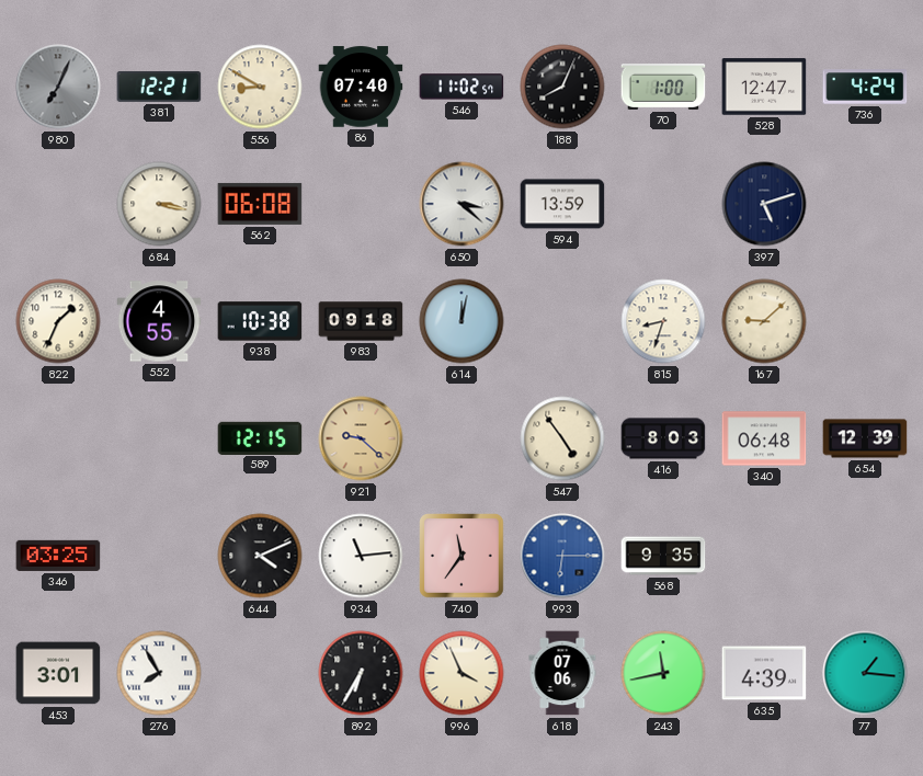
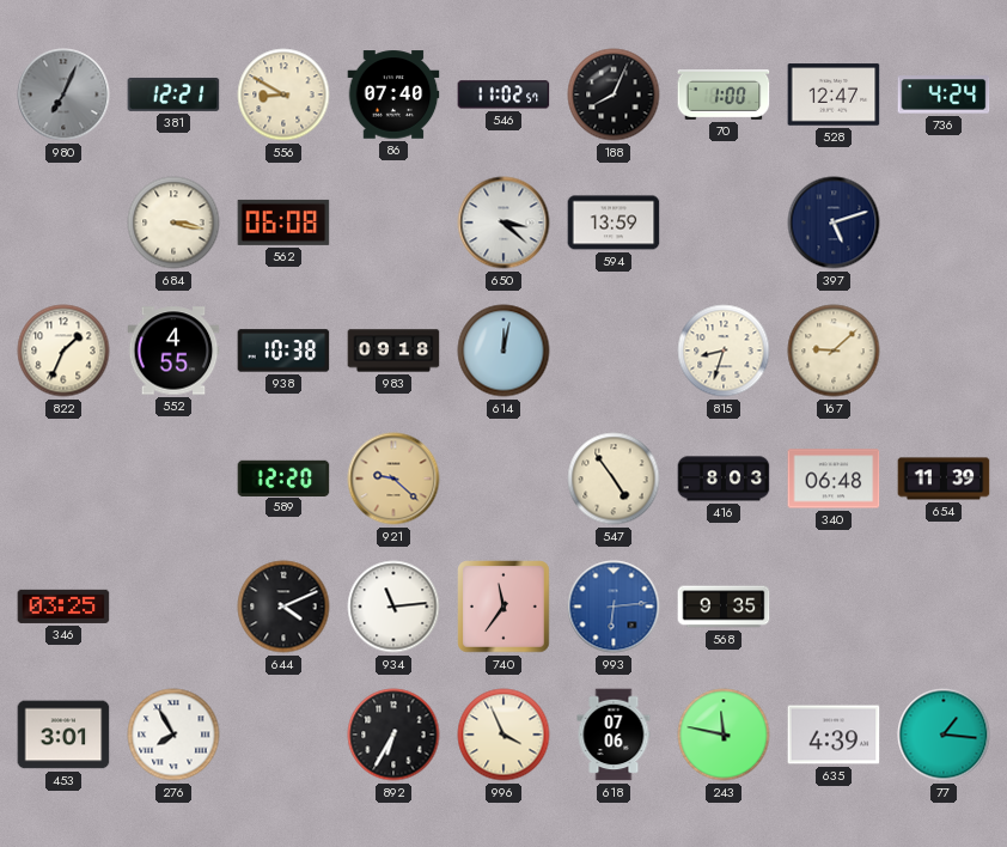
589: 12:15 -> 12:20
654: 12:39 -> 11:39
993: 6:15 -> 6:14
243: 11:43 -> 11:47
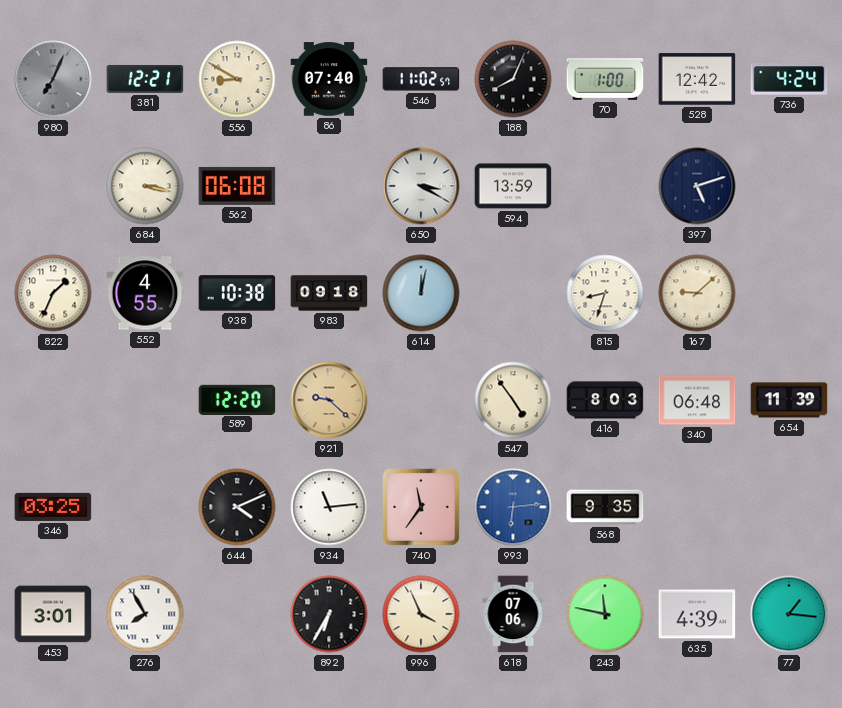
528: 12:47 -> 12:42
650: 3:22 -> 3:20
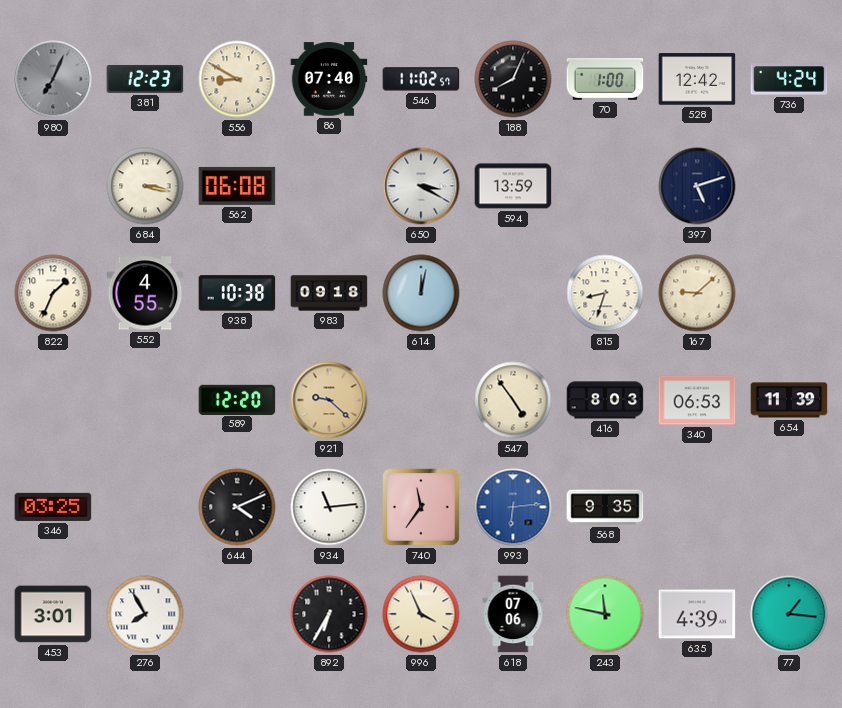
381: 12:21 -> 12:23
340: 06:48 -> 06:53
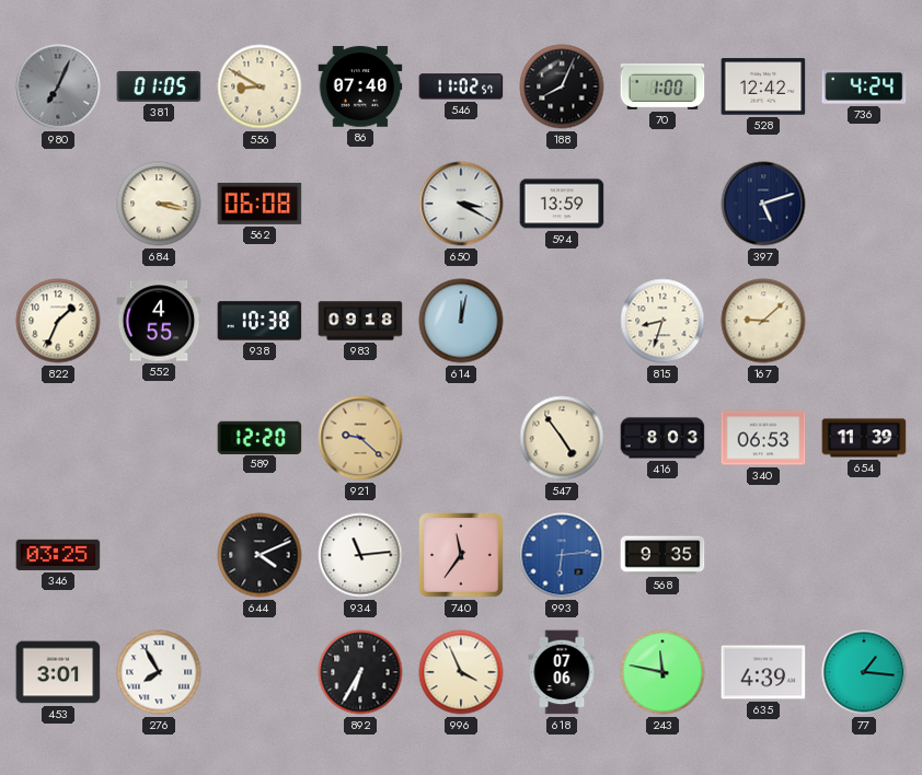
381: 12:23 -> 01:05
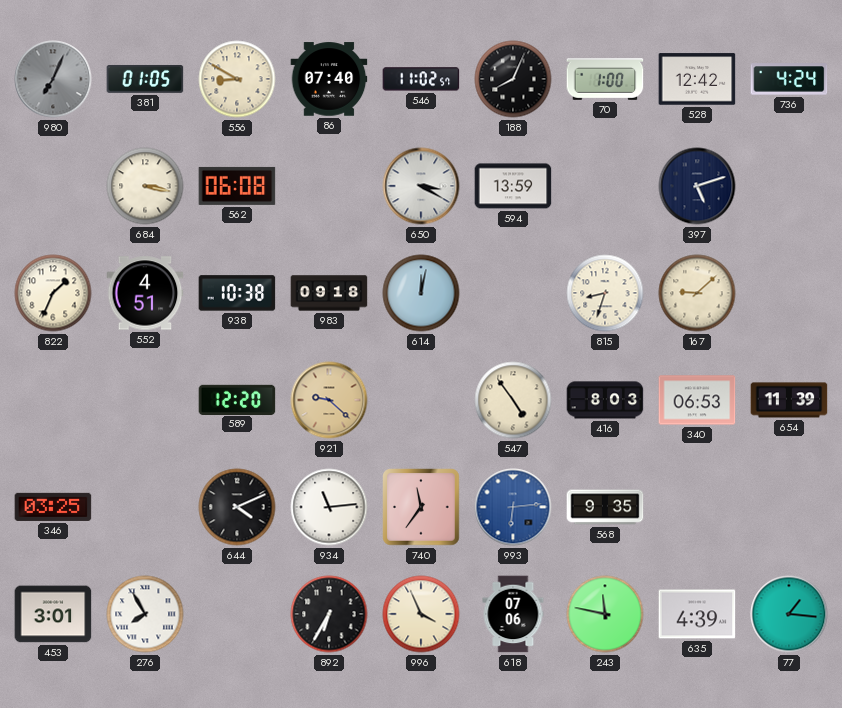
552: 4:55 -> 4:51
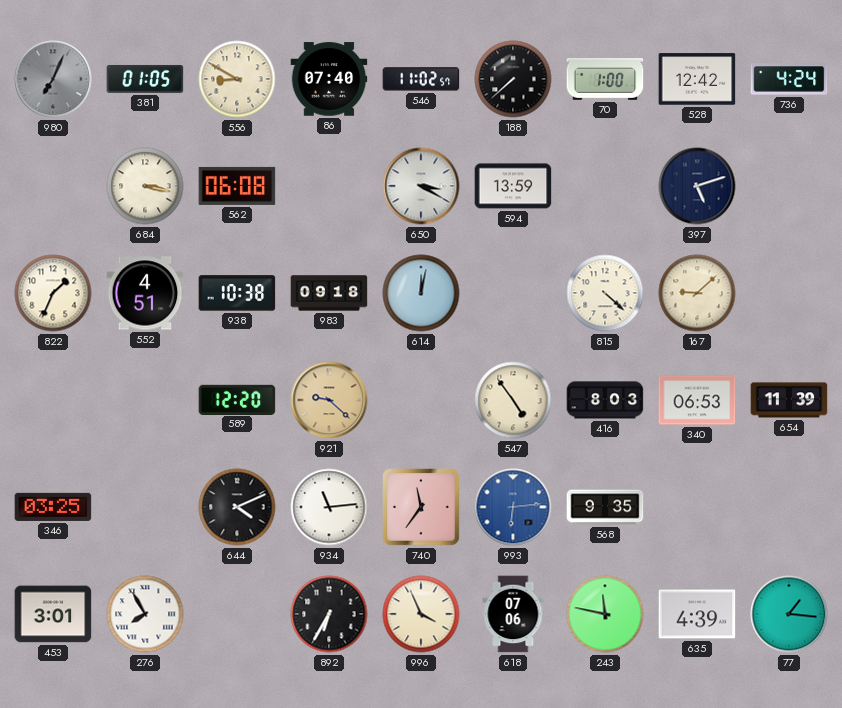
188: 8:04 -> 7:38
815: 8:33 -> 4:22
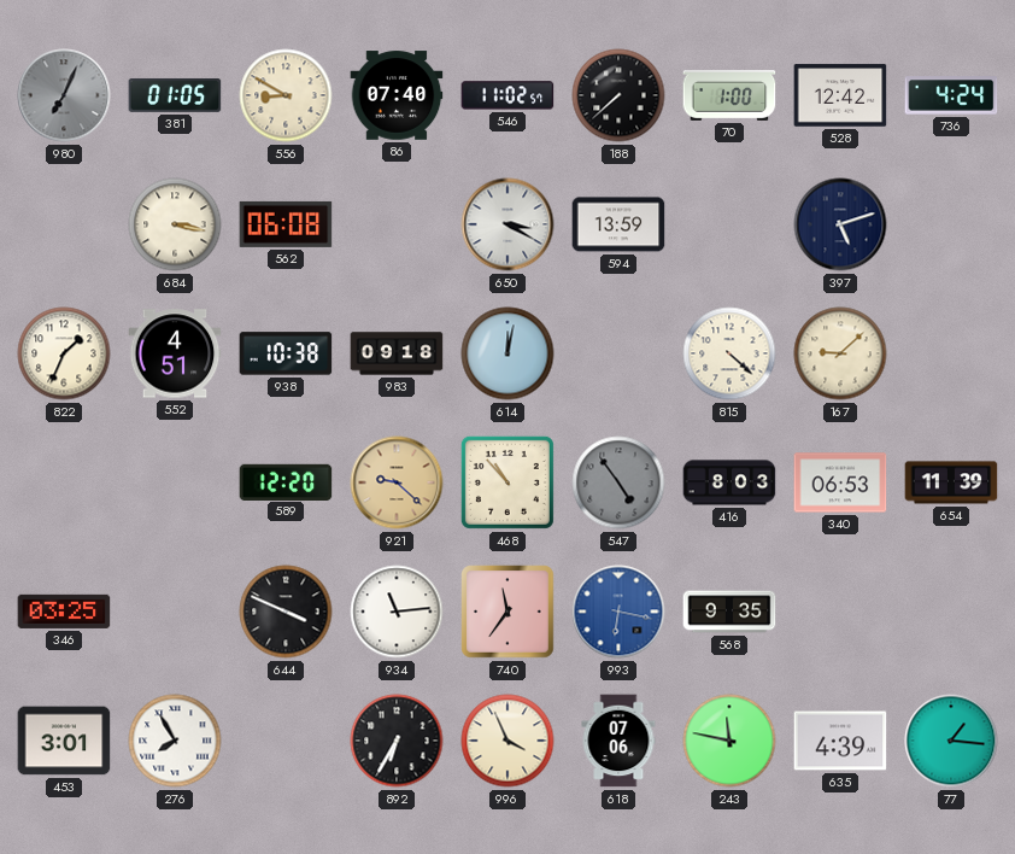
468: none -> 10:53
547 dial: cream -> grey
644: 4:11 -> 3:49
993: 6:14 -> 6:17
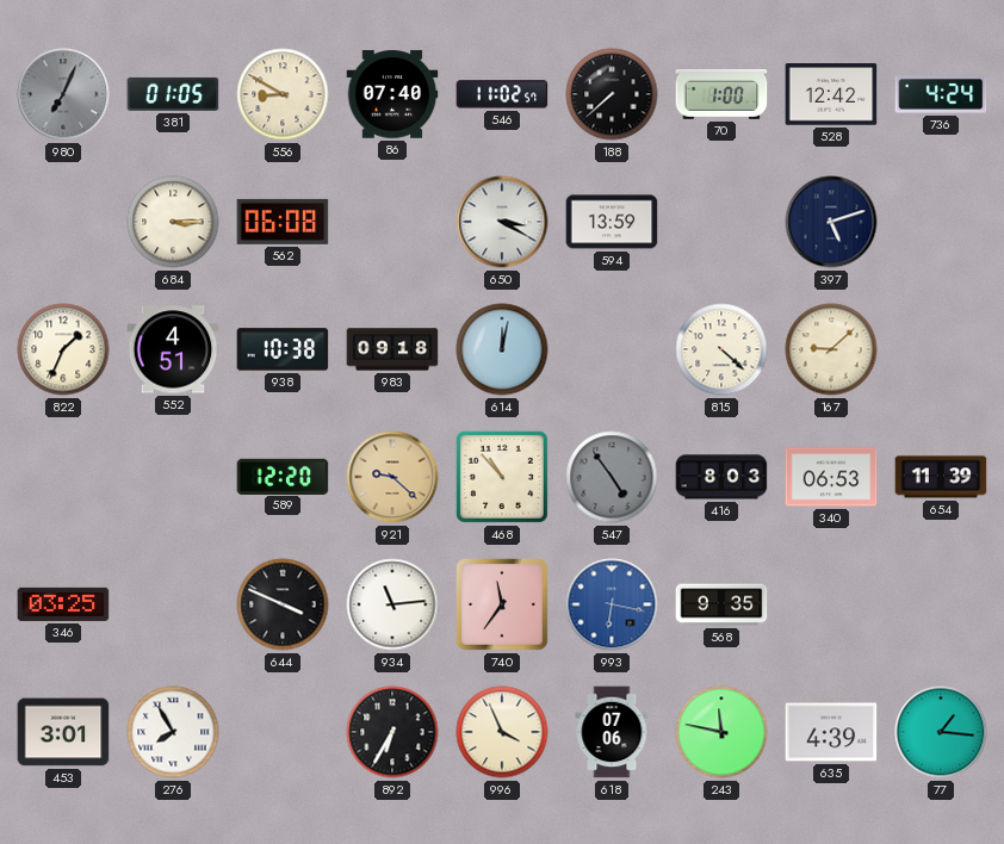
684: 3:17 -> 3:15
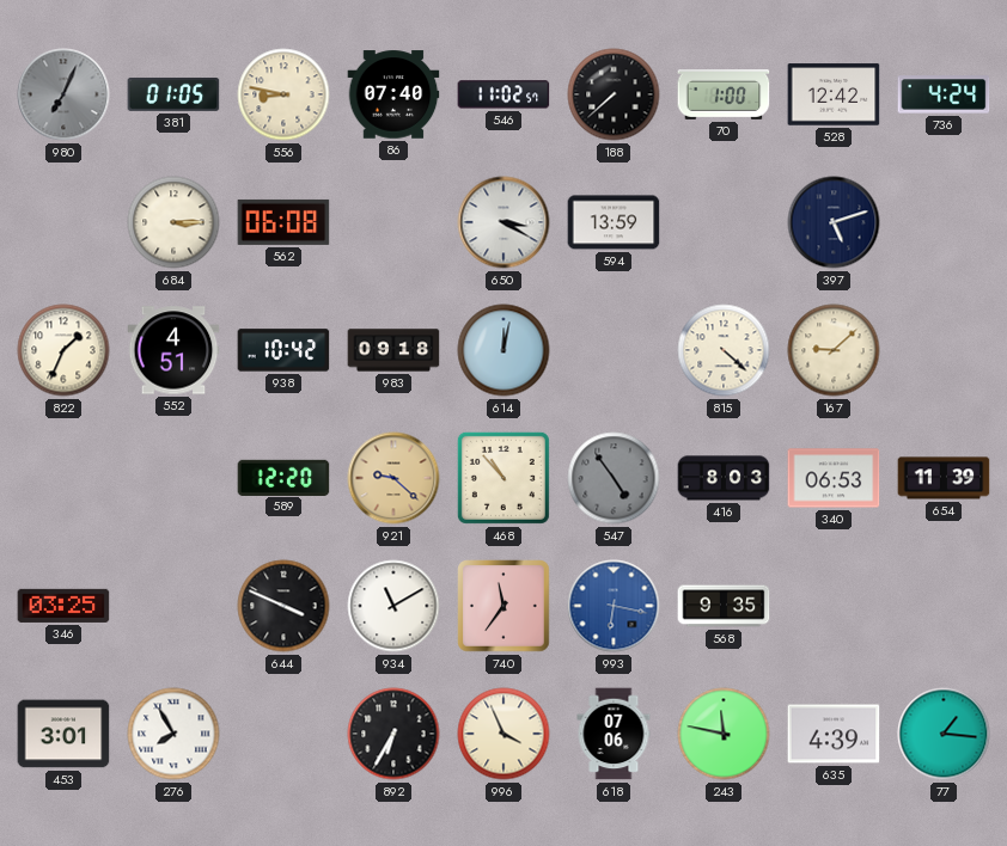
556: 8:50 -> 8:47
938: 10:38 -> 10:42
934: 11:14 -> 11:10
